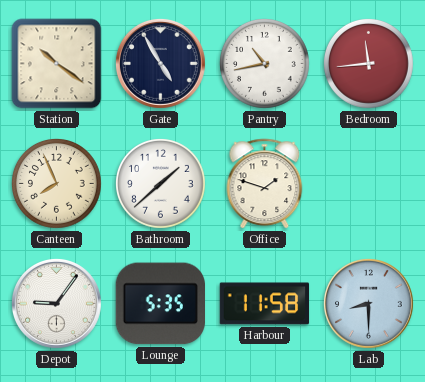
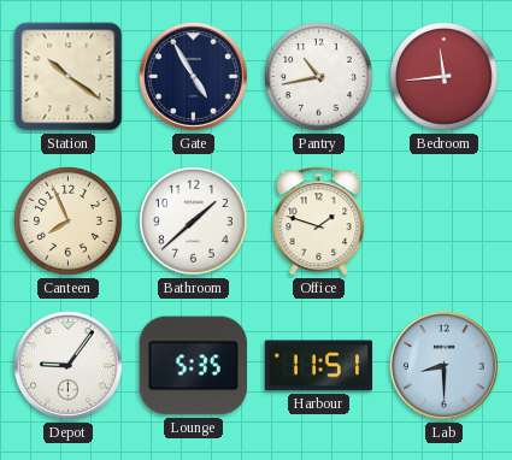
Harbour: 11:58 -> 11:51
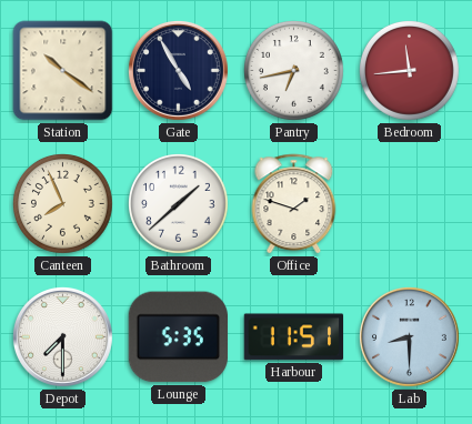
Pantry: 10:43 -> 6:43
Depot: 9:06 -> 7:30
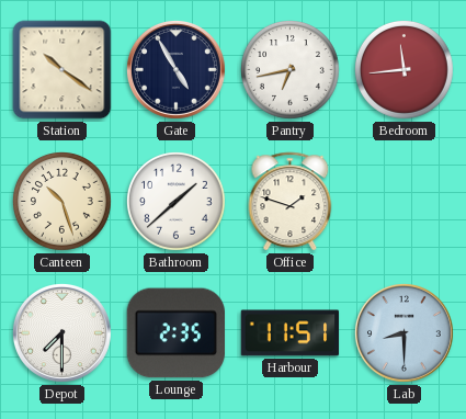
Canteen: 7:56 -> 10:27
Lounge: 5:35 -> 2:35
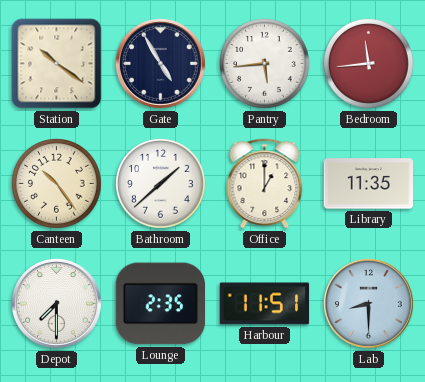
Pantry: 6:43 -> 5:44
Canteen: 10:27 -> 10:24
Office: 1:48 -> 1:00
Library: none -> 11:35
